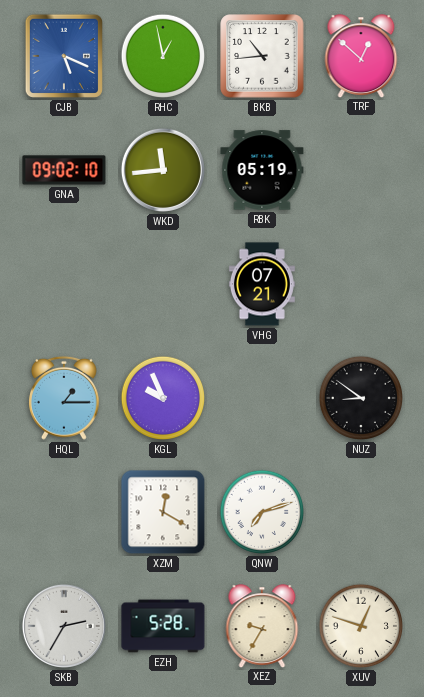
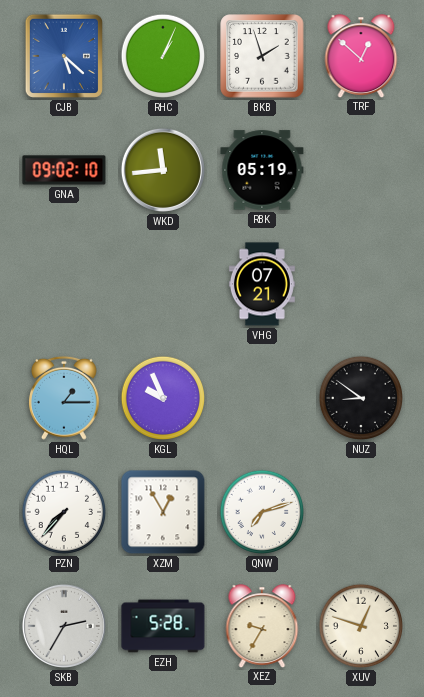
CJB: 5:19 -> 5:22
RHC: 12:58 -> 1:04
BKB: 10:44 -> 1:57
PZN: none -> 7:37
XZM: 12:20 -> 12:55
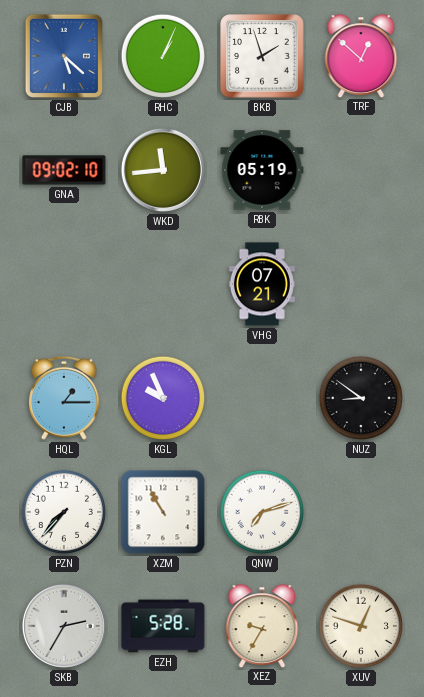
XZM: 12:55 -> 10:55
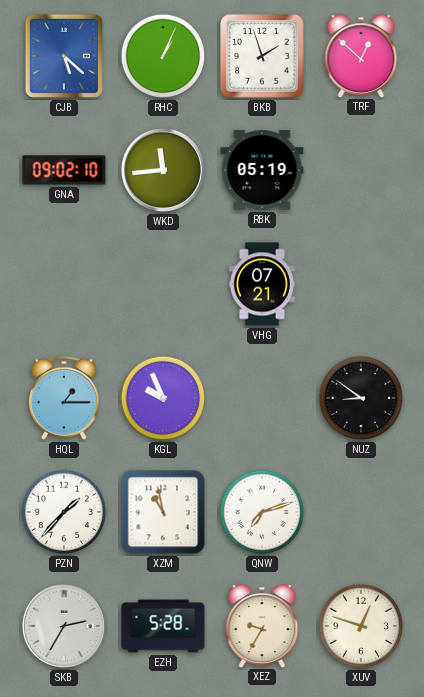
PZN: 7:37 -> 1:37
XZM: 10:55 -> 10:58
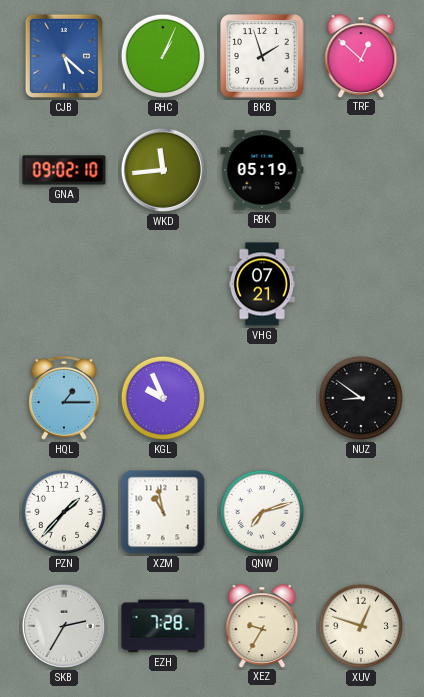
EZH: 5:28 -> 7:28
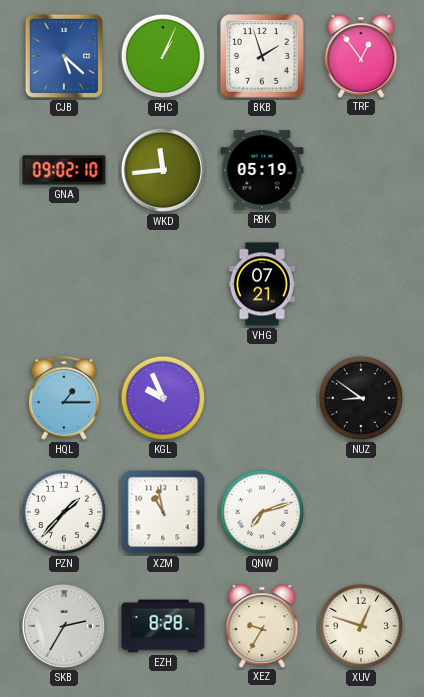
TRF: 12:52 -> 12:54
EZH: 7:28 -> 8:28
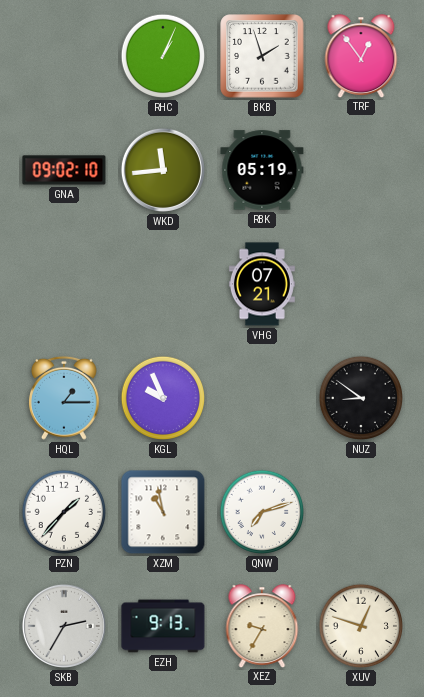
CJB: 5:22 -> none
EZH: 8:28 -> 9:13
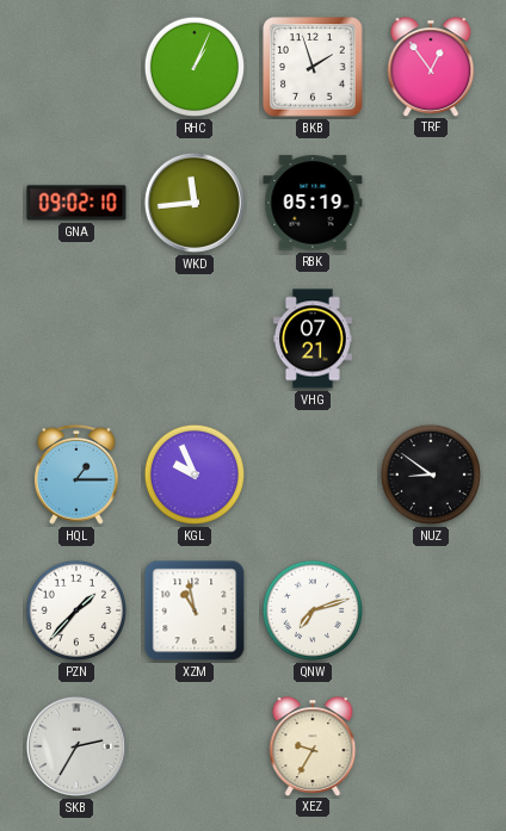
EZH: 9:13 -> none
XUV: 12:48 -> none
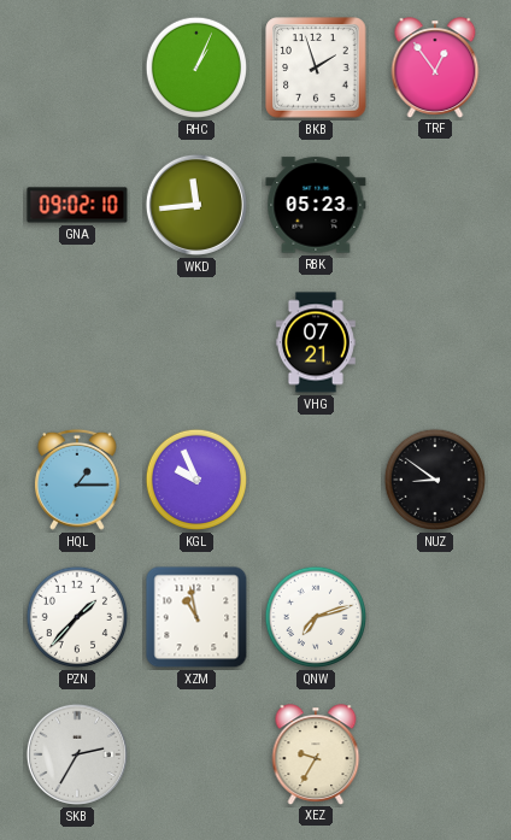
RBK: 05:19 -> 05:23
